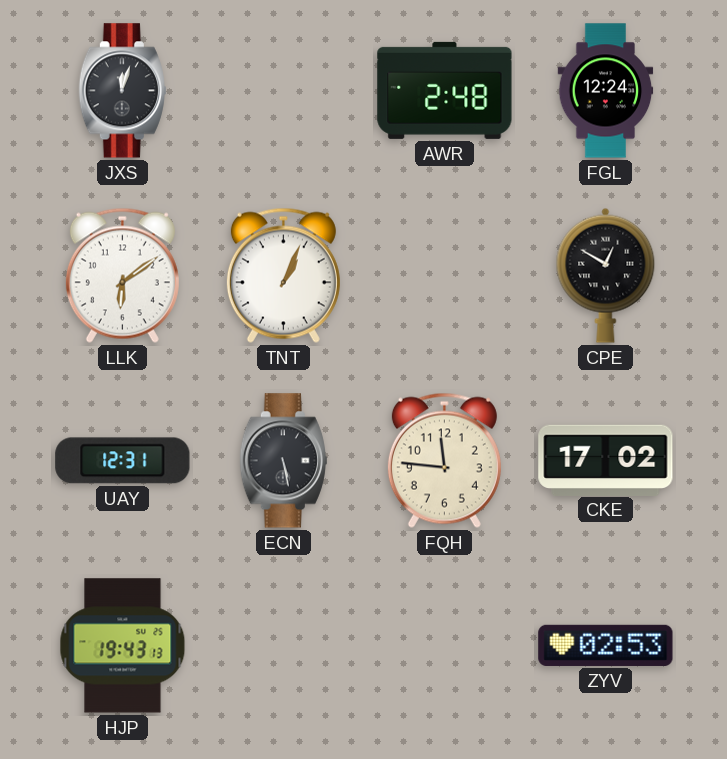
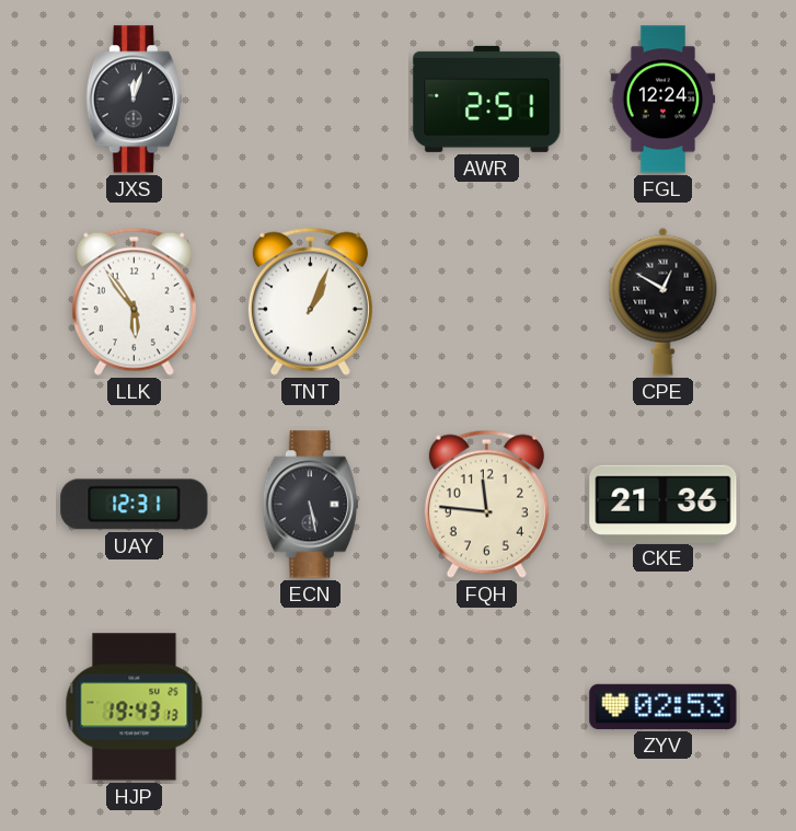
AWR: 2:48 -> 2:51
LLK: 6:09 -> 5:54
CKE: 17:02 -> 21:36
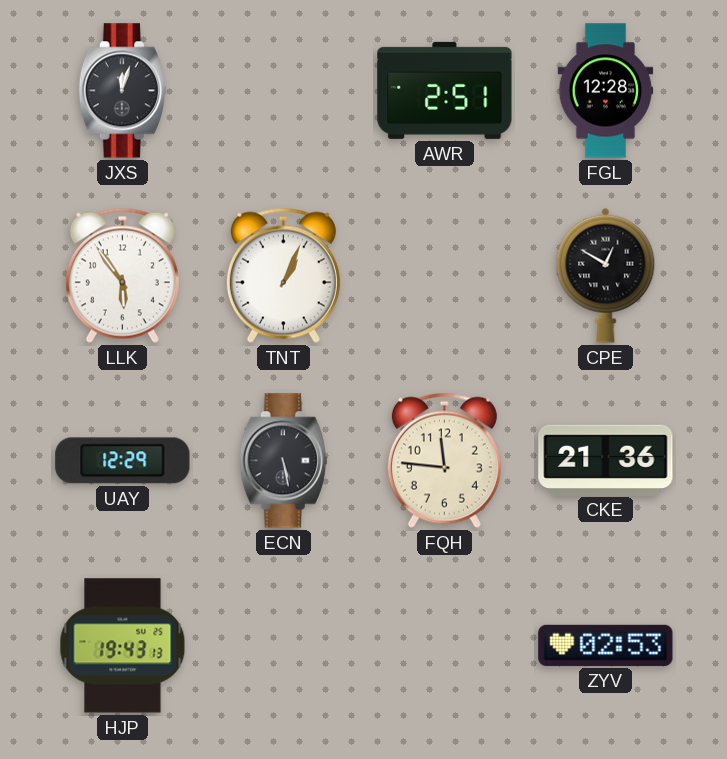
FGL: 12:24 -> 12:28
UAY: 12:31 -> 12:29
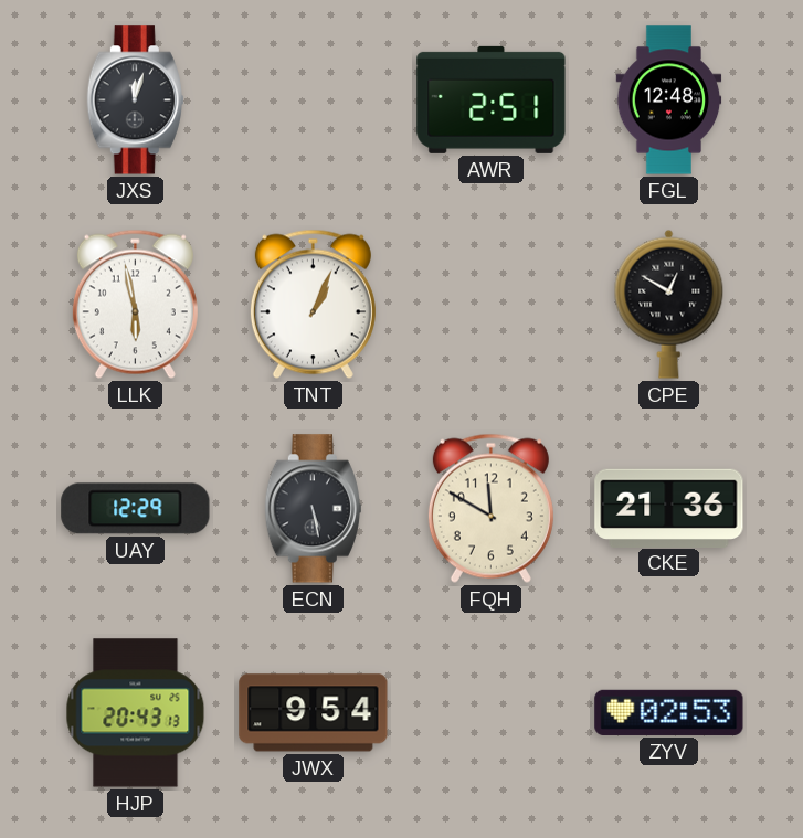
FGL: 12:28 -> 12:48
LLK: 5:54 -> 5:58
FQH: 11:46 -> 11:50
HJP: 19:43 -> 20:43
JWX: none -> 9:54
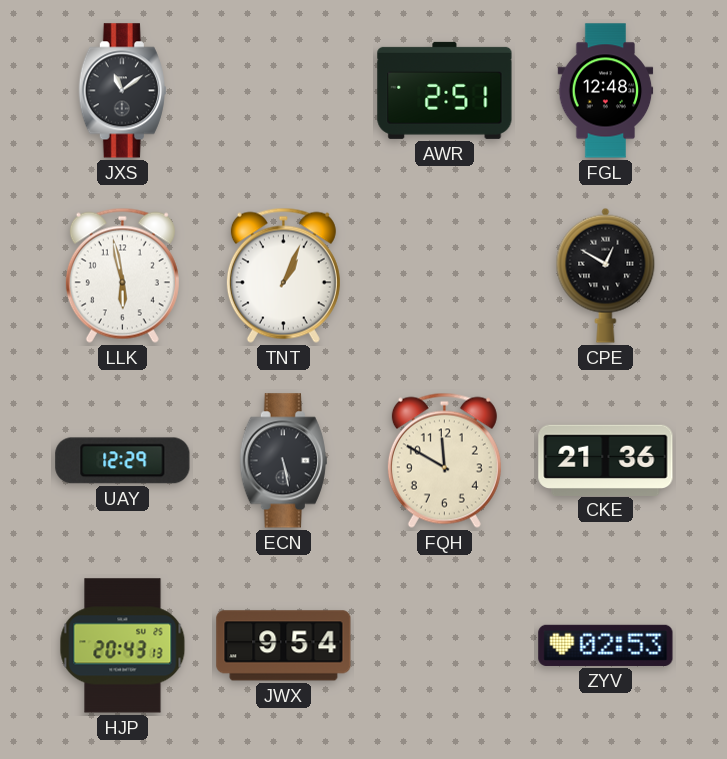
JXS: 12:03 -> 11:09
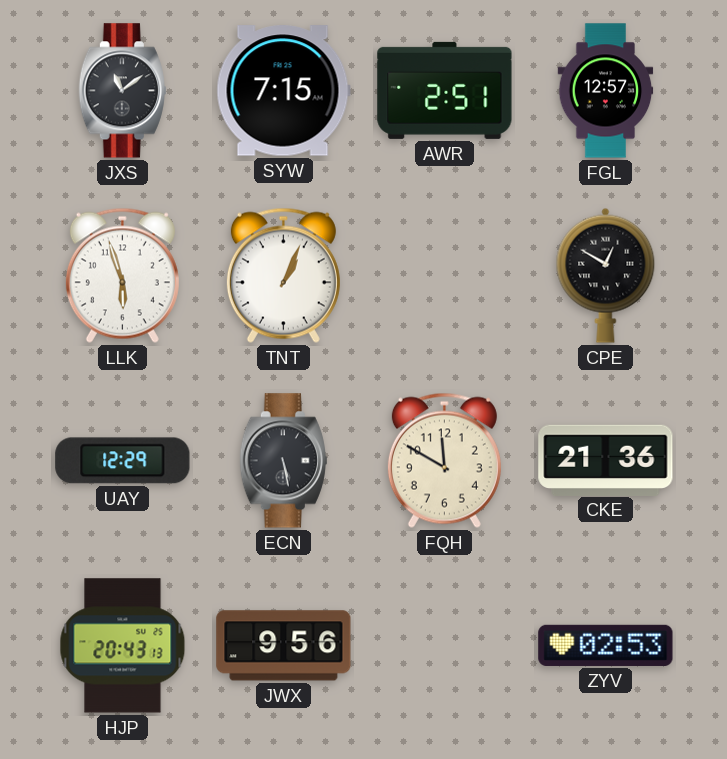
SYW: none -> 7:15
FGL: 12:48 -> 12:57
LLK: 5:58 -> 5:57
JWX: 9:54 -> 9:56
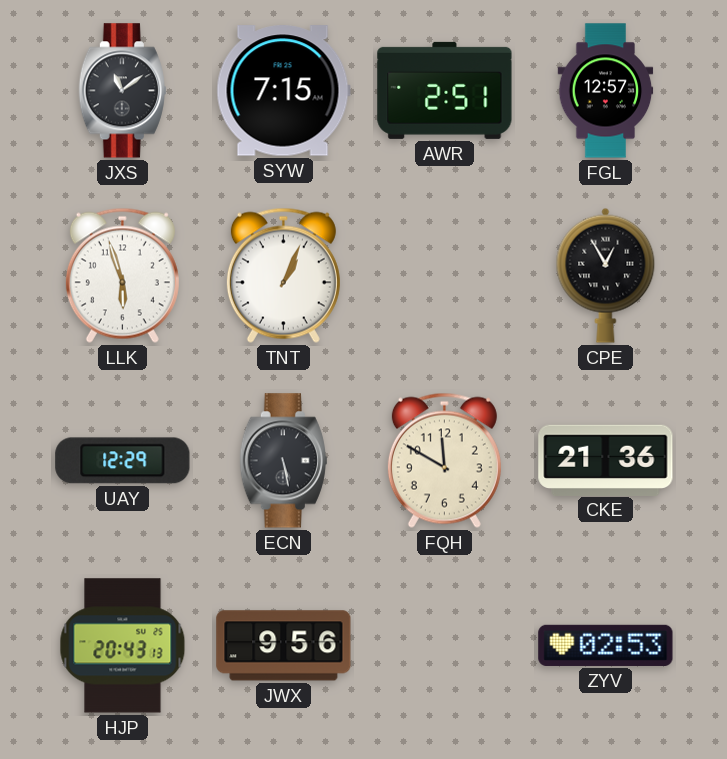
CPE: 12:50 -> 12:55
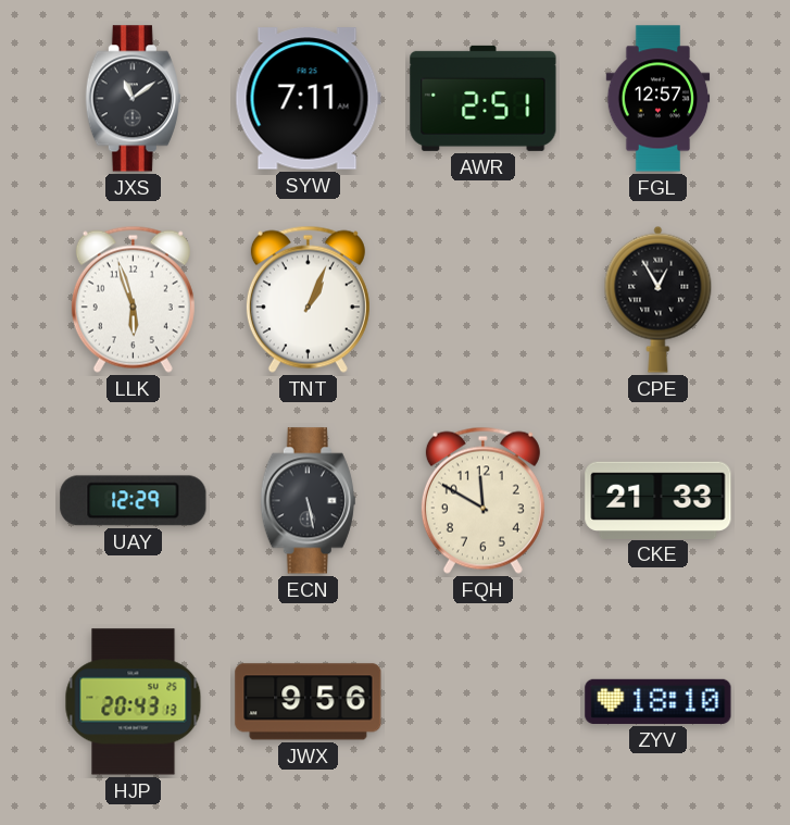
SYW: 7:15 -> 7:11
CKE: 21:36 -> 21:33
ZYV: 02:53 -> 18:10
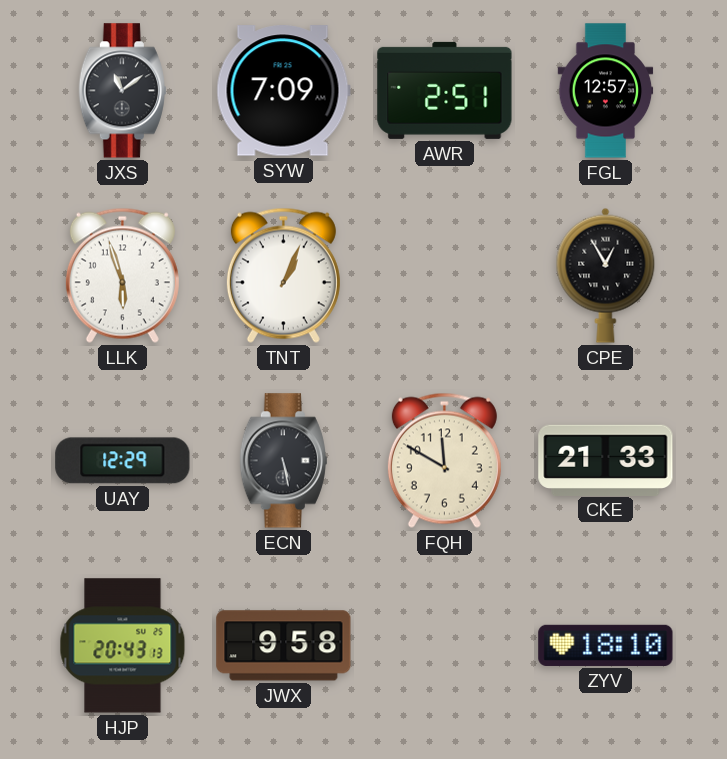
SYW: 7:11 -> 7:09
JWX: 9:56 -> 9:58
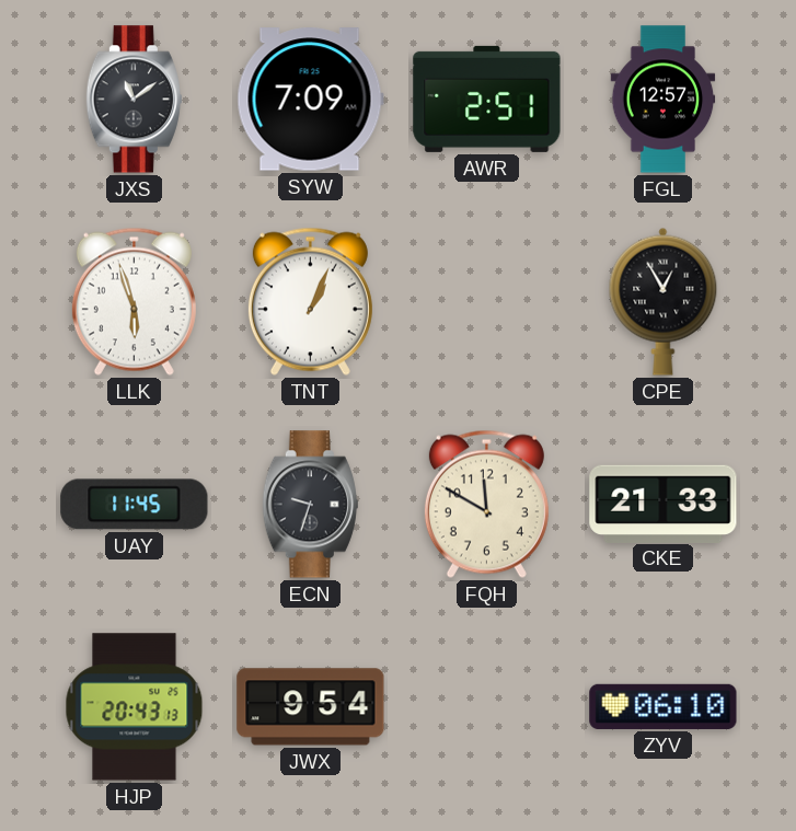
UAY: 12:29 -> 11:45
ECN: 5:28 -> 9:33
JWX: 9:58 -> 9:54
ZYV: 18:10 -> 06:10
